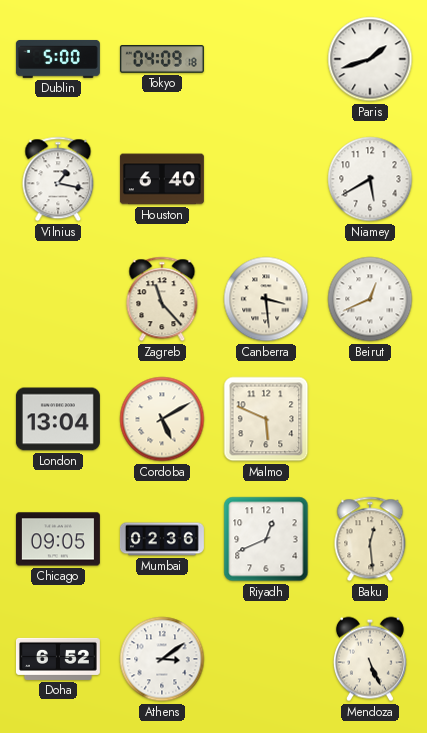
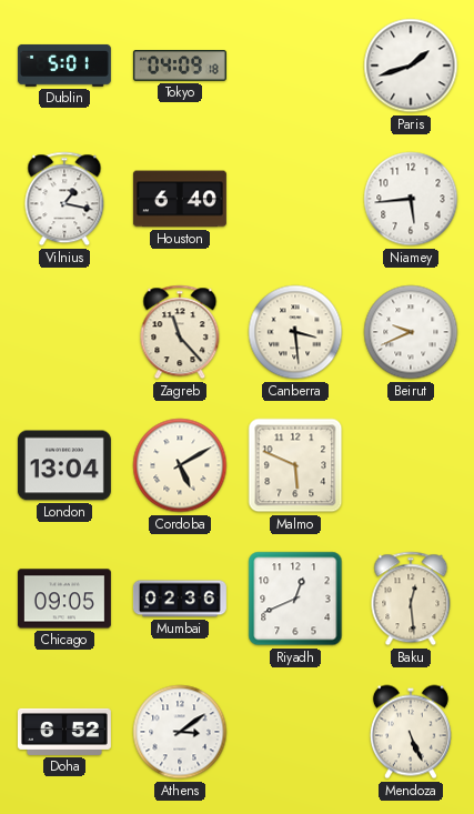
Dublin: 5:00 -> 5:01
Niamey: 5:40 -> 5:44
Beirut: 12:41 -> 9:41
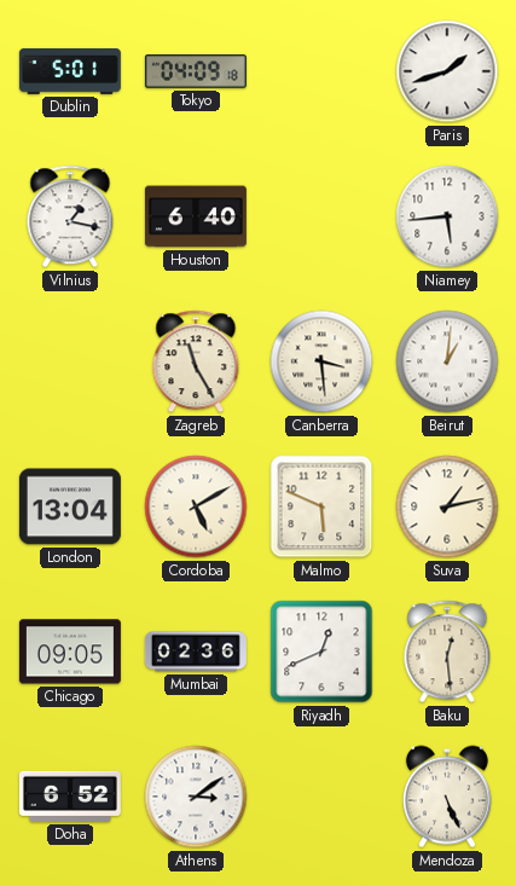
Zagreb: 11:23 -> 11:25
Beirut: 9:41 -> 1:01
Suva: none -> 1:13
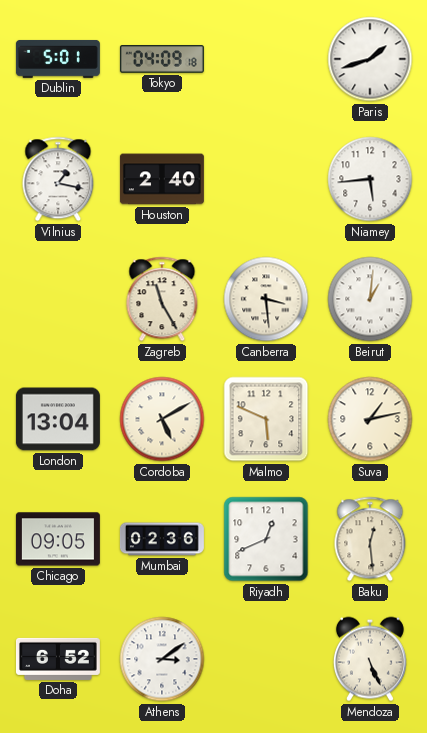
Houston: 6:40 -> 2:40
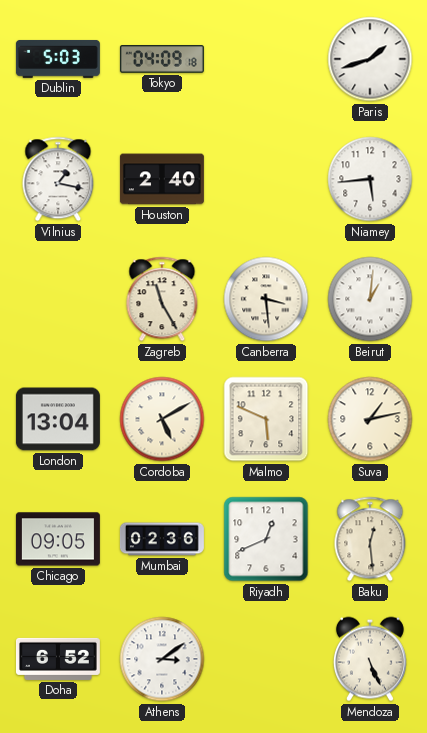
Dublin: 5:01 -> 5:03
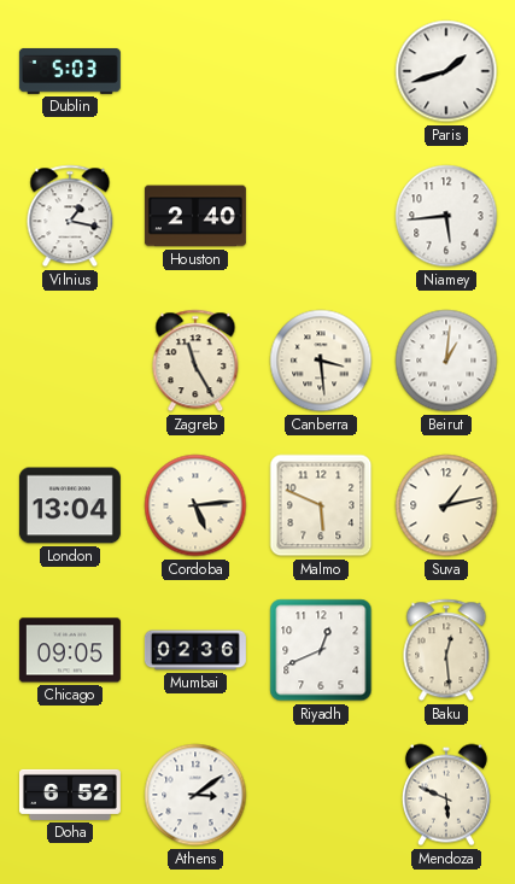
Tokyo: 04:09 -> none
Cordoba: 5:10 -> 5:14
Mendoza: 5:26 -> 5:49
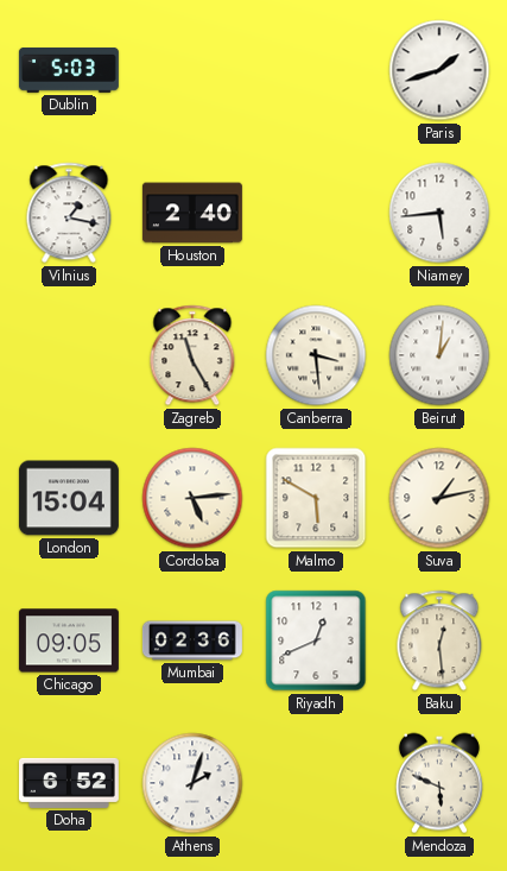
London: 13:04 -> 15:04
Malmo: 5:49 -> 5:50
Athens: 3:09 -> 2:03
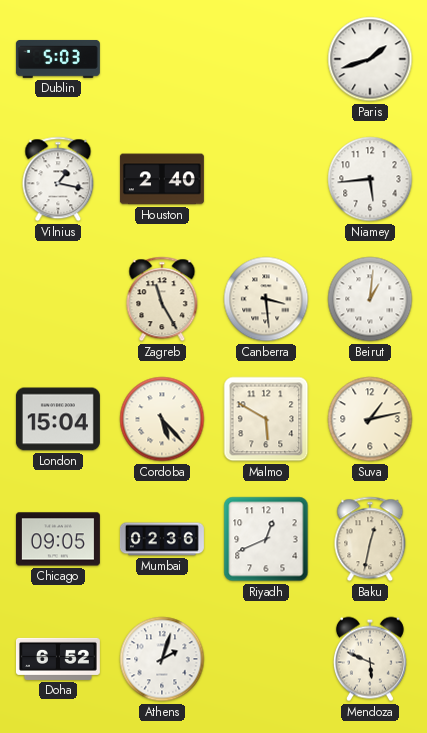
Cordoba: 5:14 -> 5:23
Baku: 12:29 -> 12:32
